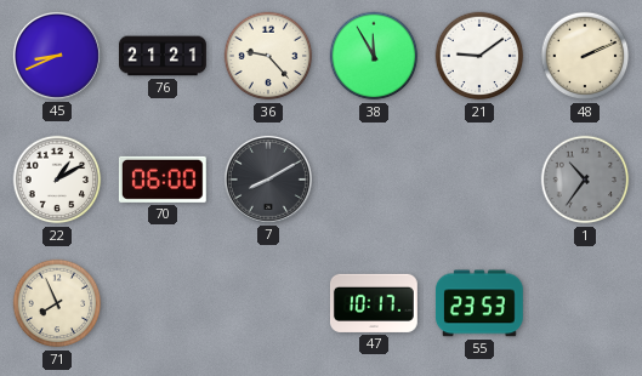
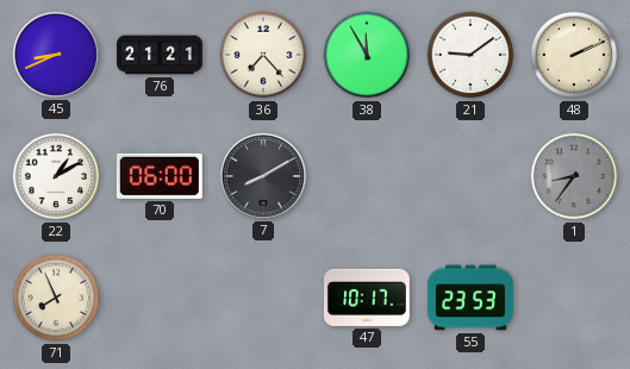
36: 9:23 -> 7:23
1: 10:36 -> 8:36
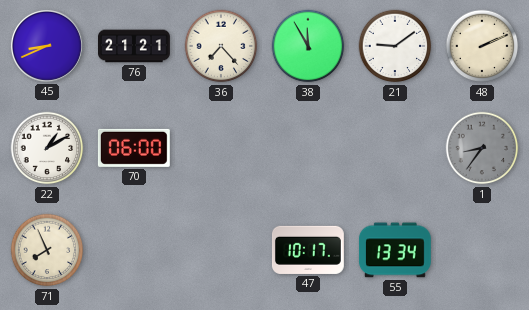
7: 8:10 -> none
55: 23:53 -> 13:34
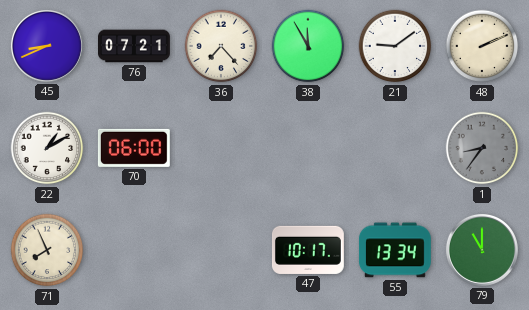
76: 21:21 -> 07:21
79: none -> 11:00
